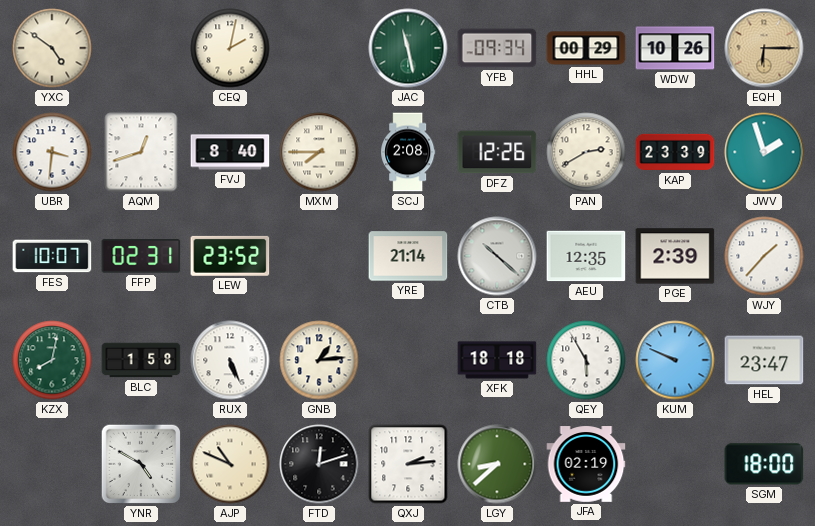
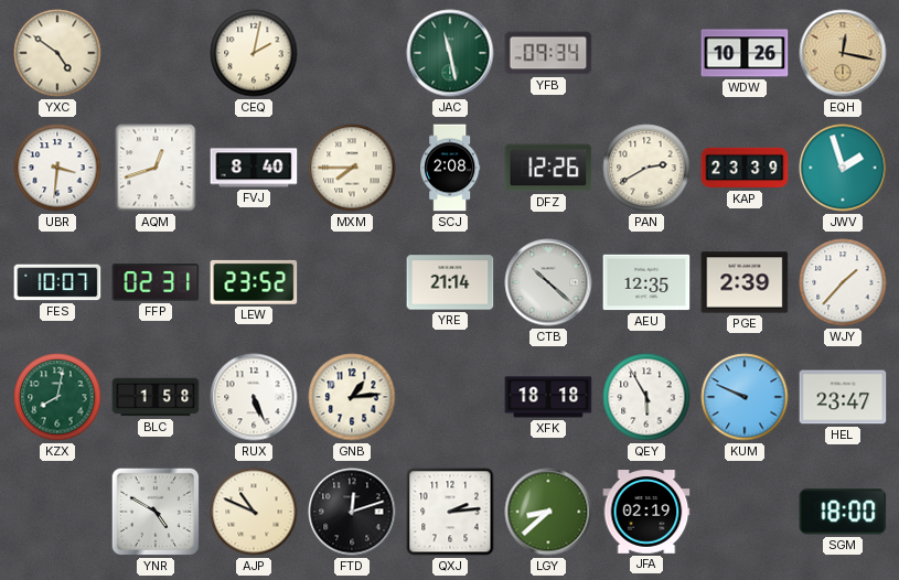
HHL: 00:29 -> none
EQH: 6:15 -> 12:17
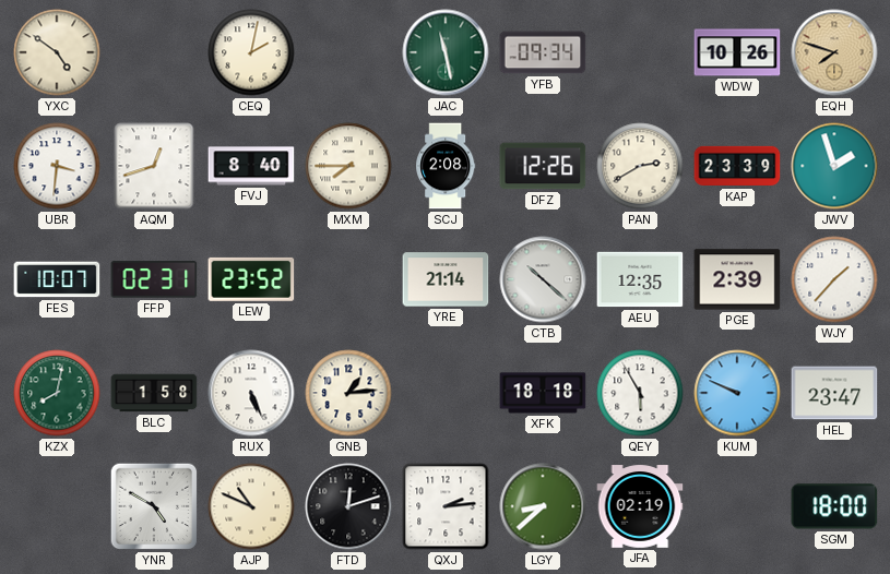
EQH: 12:17 -> 7:48
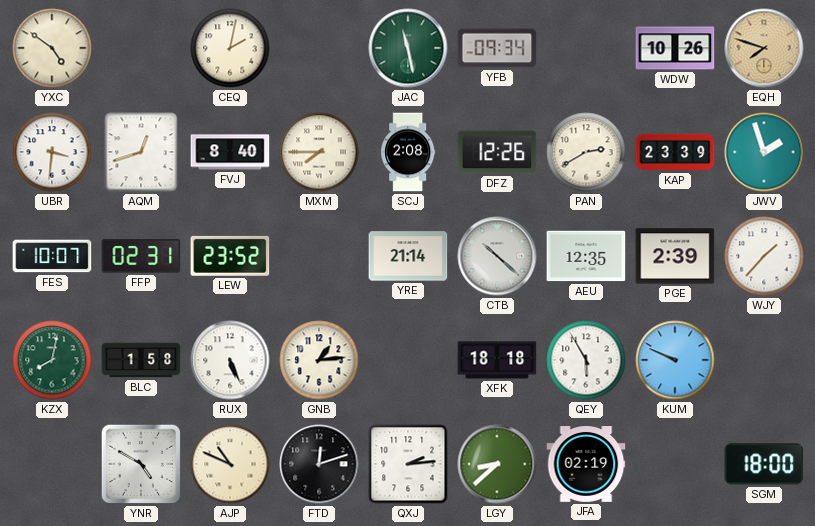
HEL: 23:47 -> none
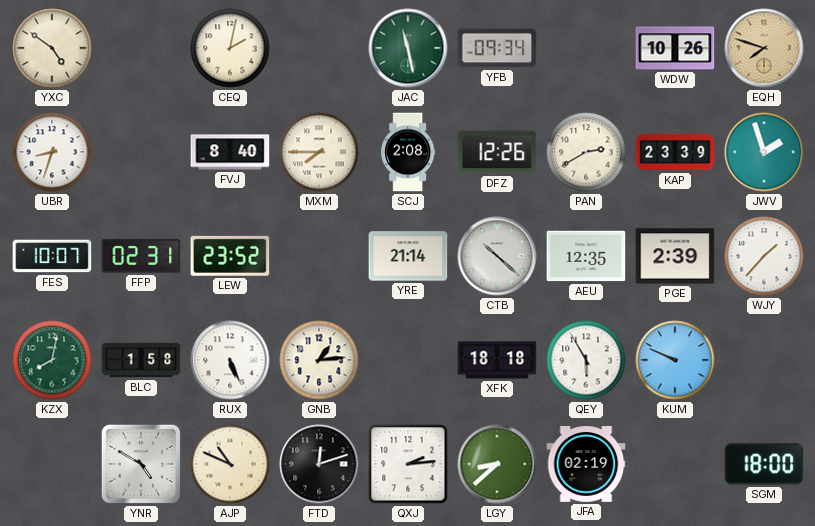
UBR: 3:31 -> 8:33
AQM: 12:42 -> none
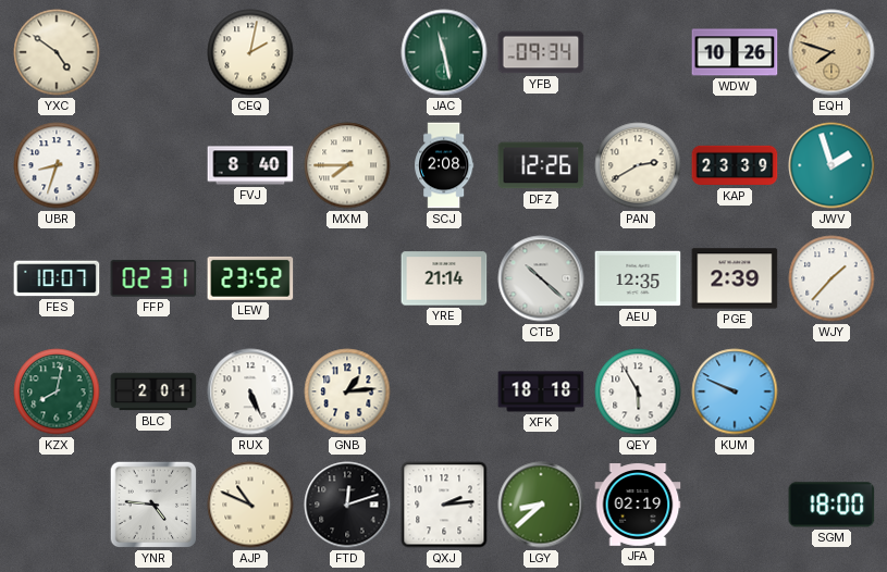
BLC: 1:58 -> 2:01
YNR: 4:50 -> 4:46
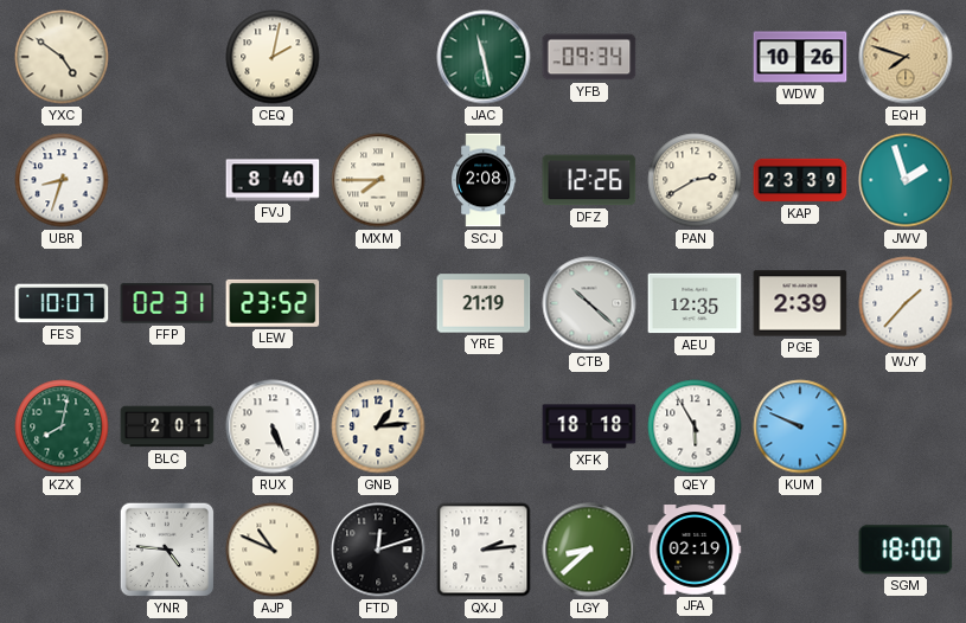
YRE: 21:14 -> 21:19
